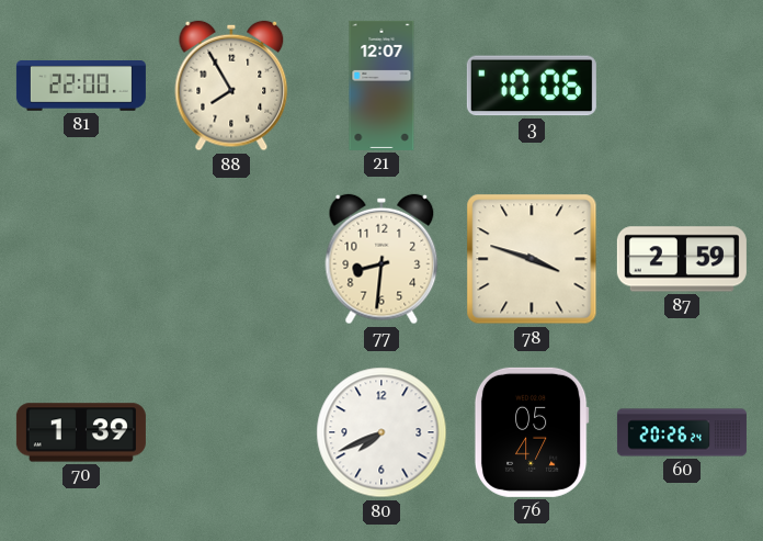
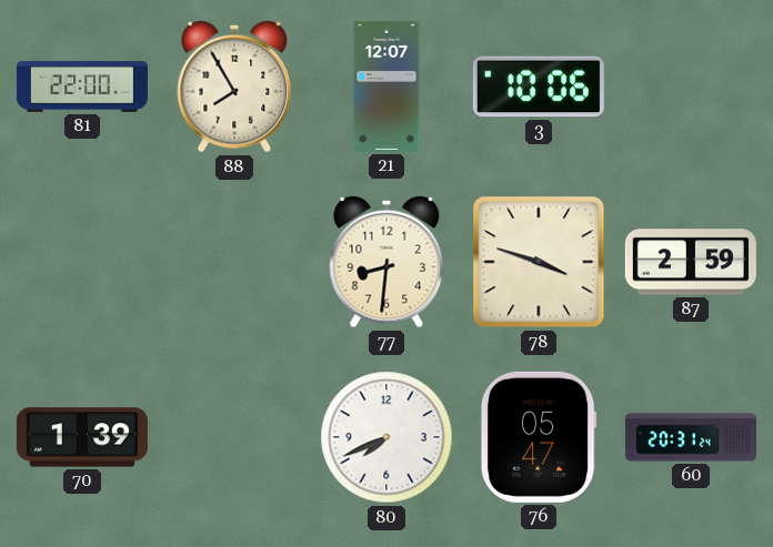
60: 20:26 -> 20:31
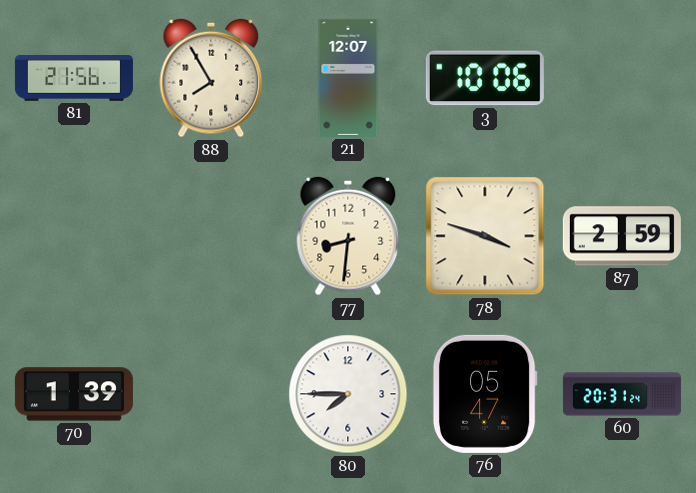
81: 22:00 -> 21:56
80: 7:41 -> 7:45
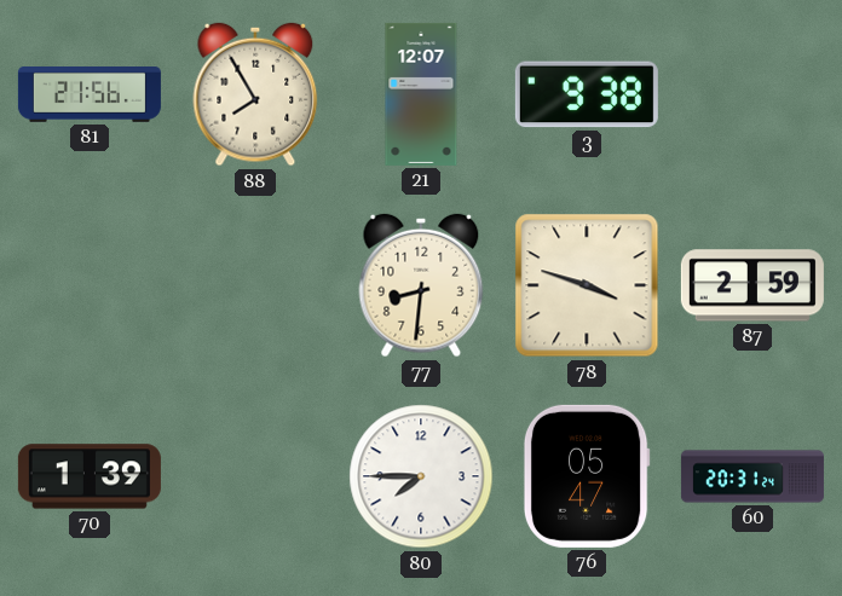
3: 10:06 -> 9:38
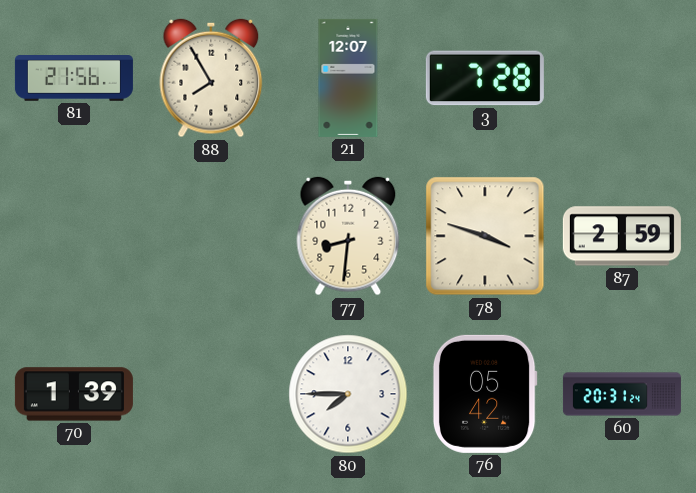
3: 9:38 -> 7:28
76: 05:47 -> 05:42
